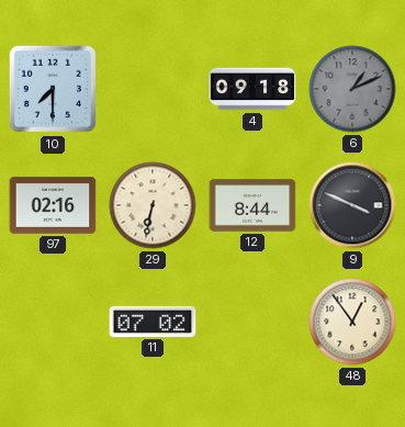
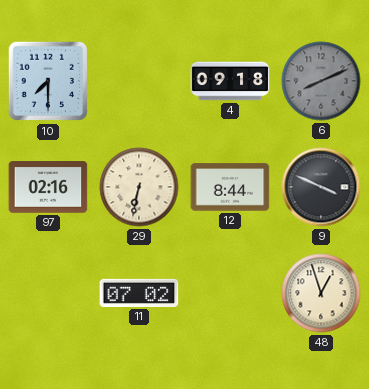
6: 1:11 -> 8:11
48: 12:54 -> 12:57
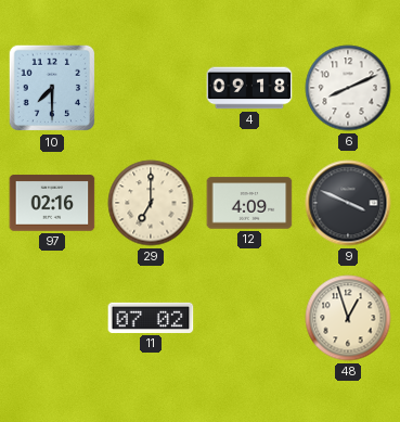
6 dial: grey -> white
29: 6:32 -> 7:00
12: 8:44 -> 4:09
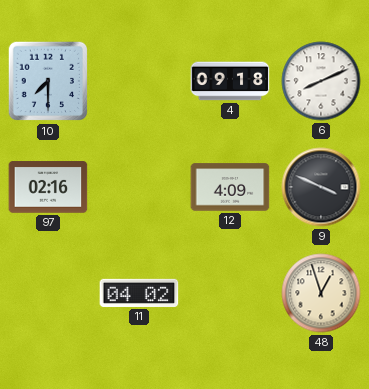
29: 7:00 -> none
11: 07:02 -> 04:02
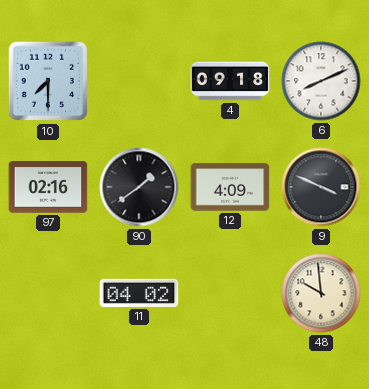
90: none -> 1:39
48: 12:57 -> 9:59
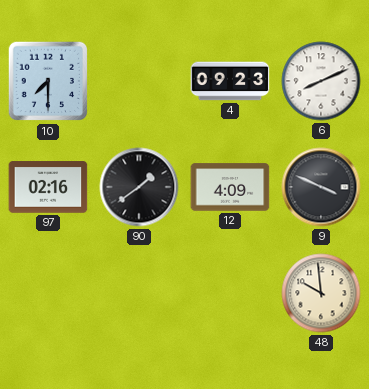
4: 09:18 -> 09:23
11: 04:02 -> none
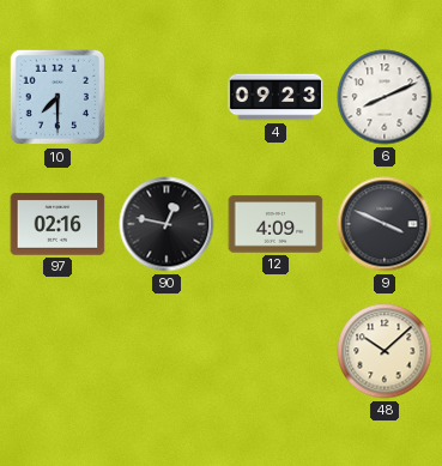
90: 1:39 -> 12:47
48: 9:59 -> 10:08
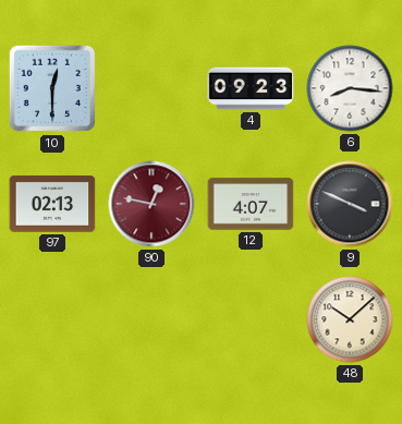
10: 7:30 -> 12:30
6: 8:11 -> 8:16
97: 02:16 -> 02:13
90 dial: black -> burgundy
12: 4:09 -> 4:07
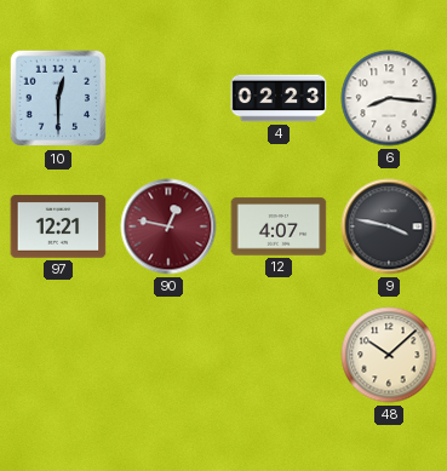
4: 09:23 -> 02:23
97: 02:13 -> 12:21
9: 3:49 -> 3:47
